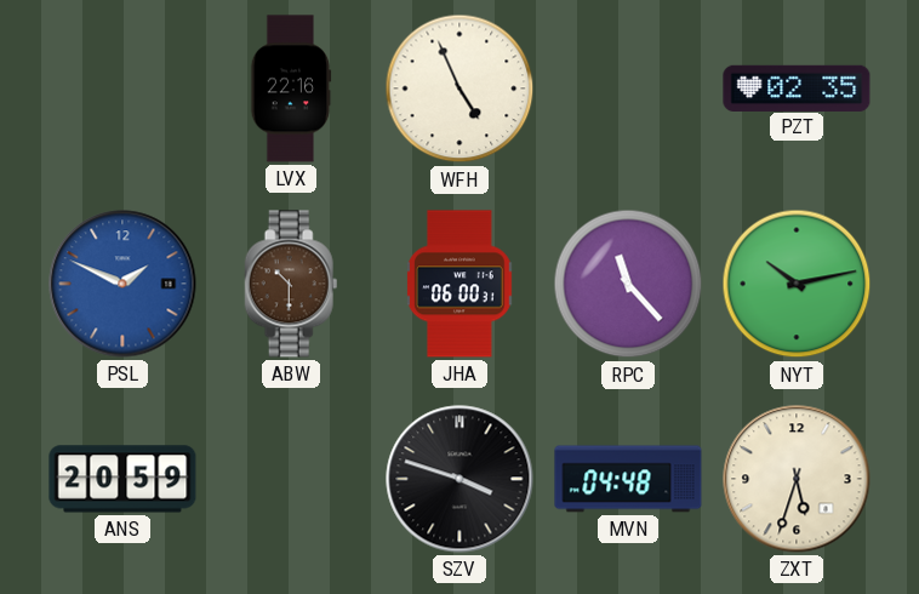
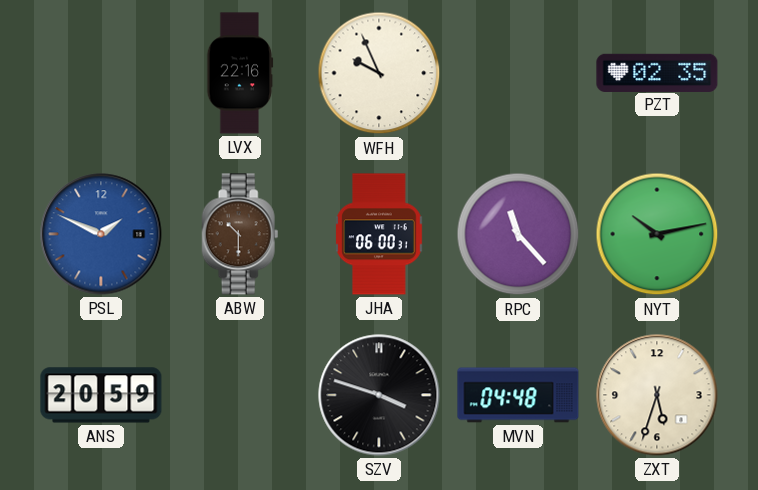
WFH: 4:56 -> 9:56
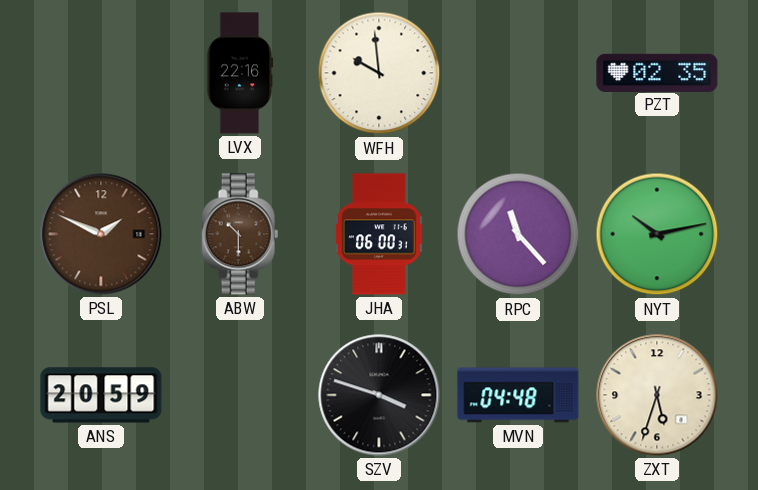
WFH: 9:56 -> 9:59
PSL dial: blue -> brown
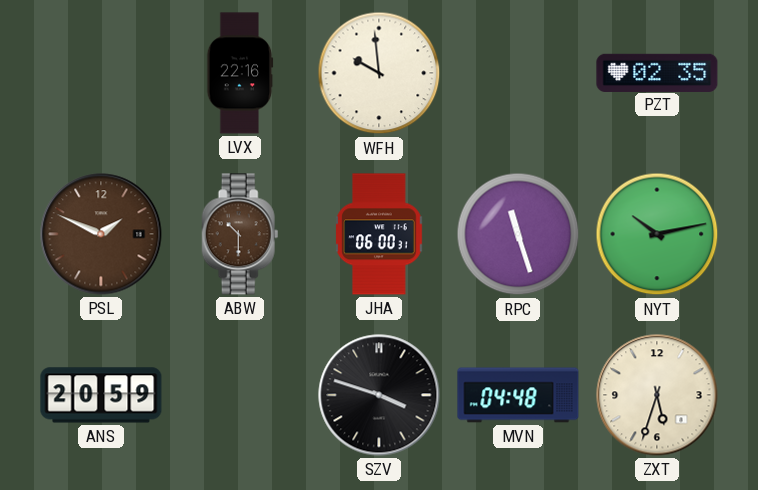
RPC: 11:23 -> 11:27
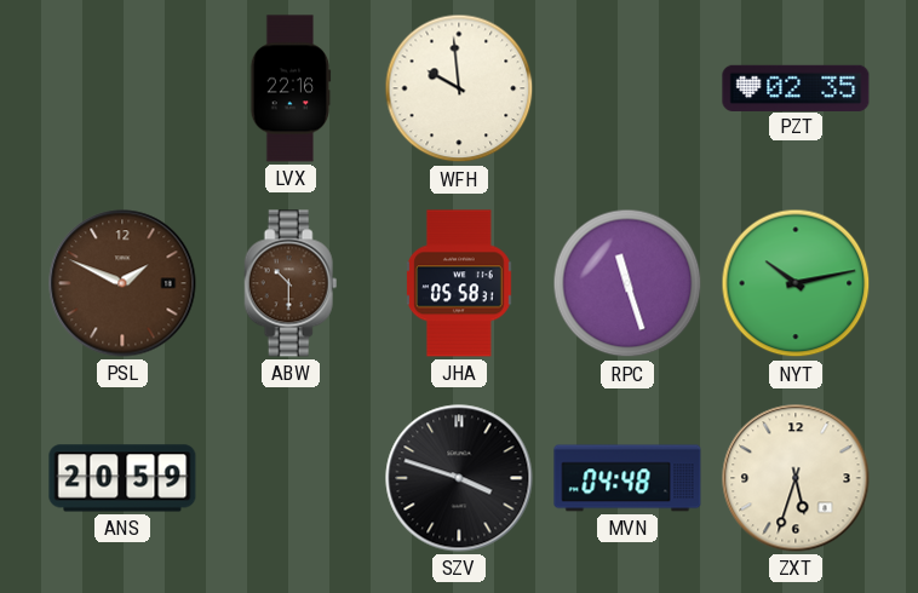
JHA: 06:00 -> 05:58
